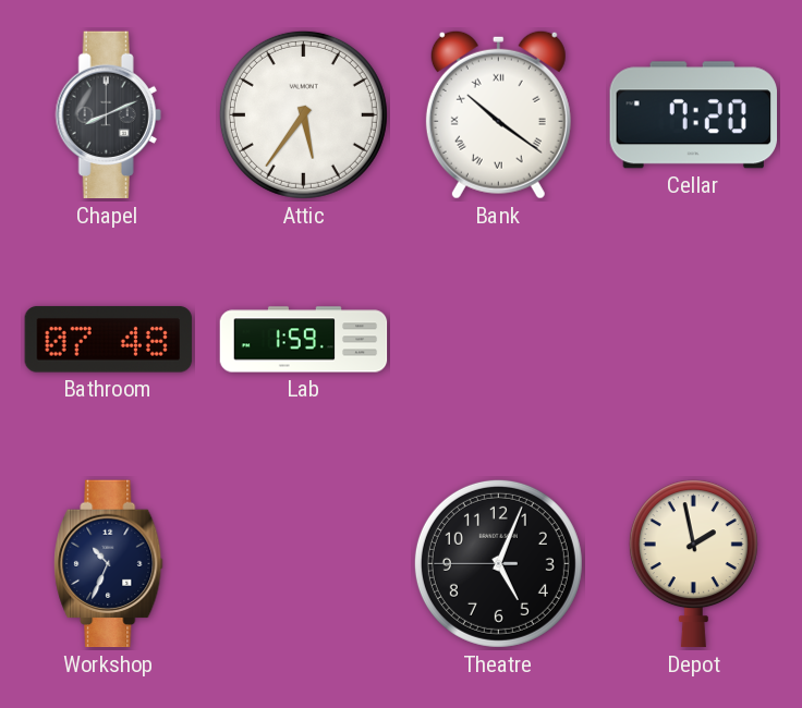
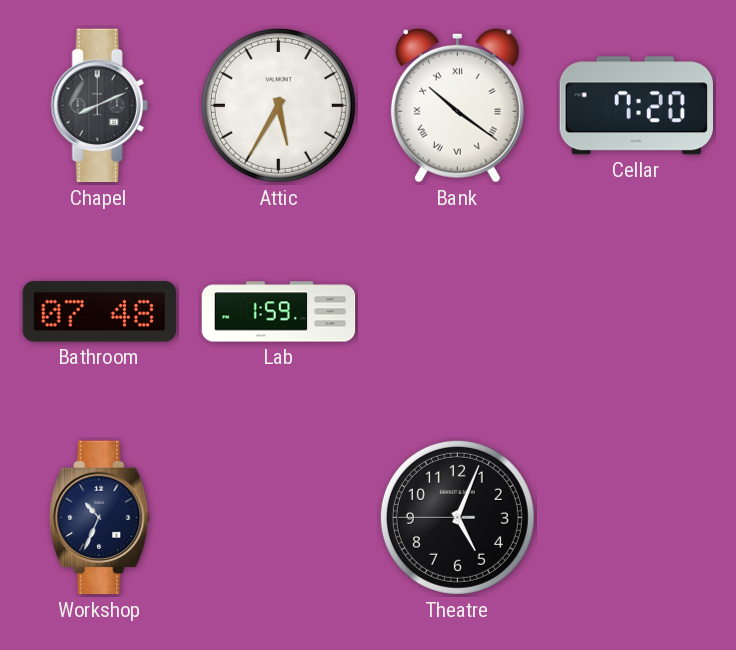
Attic: 5:36 -> 5:35
Depot: 1:58 -> none
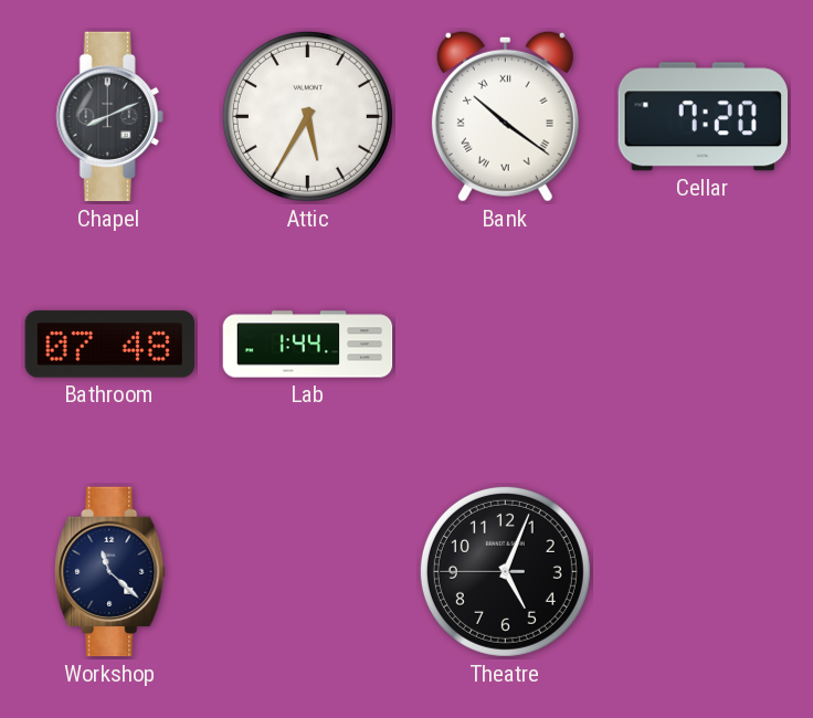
Lab: 1:59 -> 1:44
Workshop: 10:34 -> 11:22
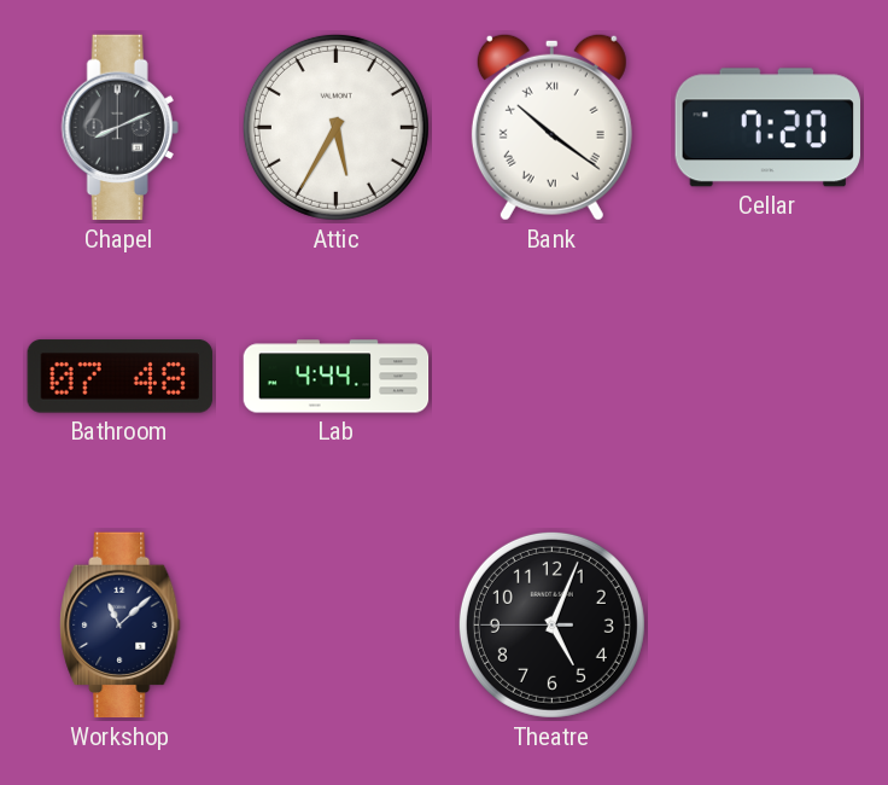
Lab: 1:44 -> 4:44
Workshop: 11:22 -> 11:08
